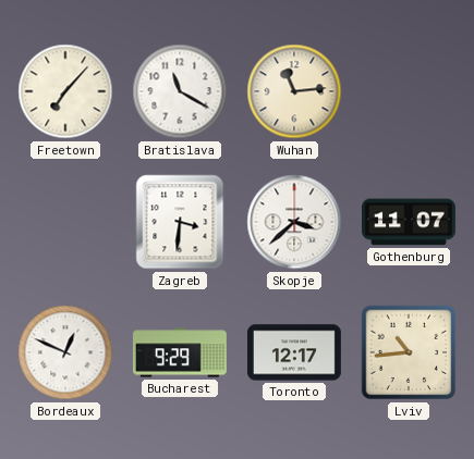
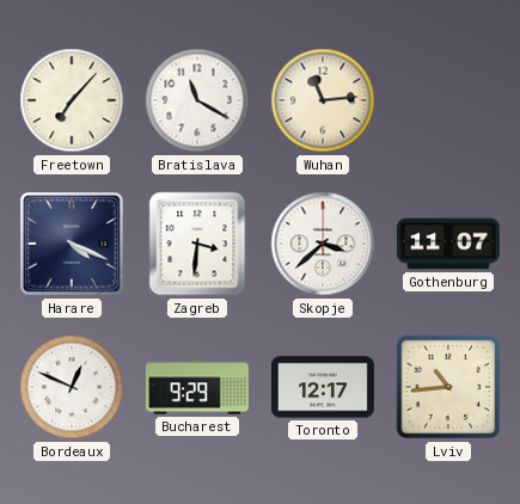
Harare: none -> 4:19
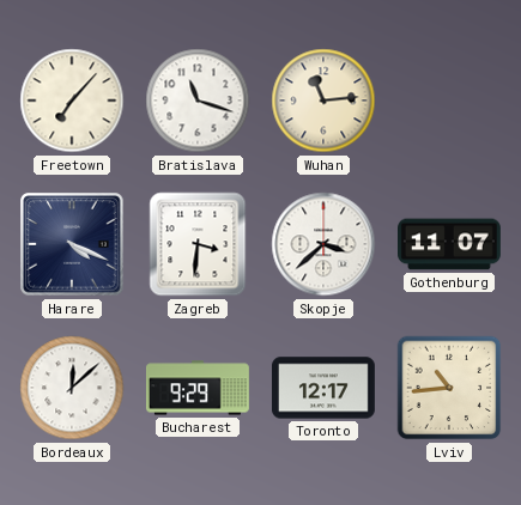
Bratislava: 11:20 -> 11:18
Bordeaux: 12:49 -> 12:08
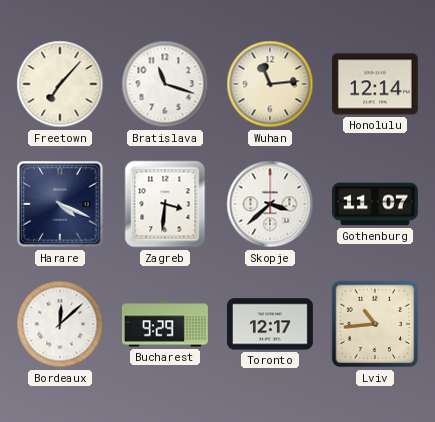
Honolulu: none -> 12:14
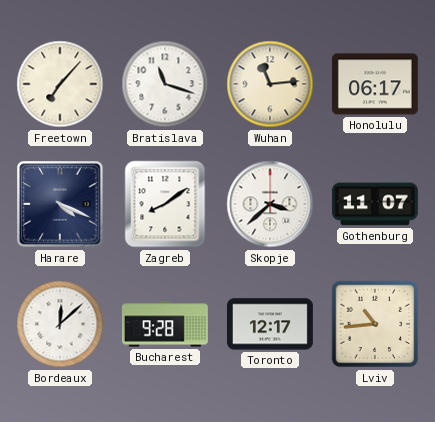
Honolulu: 12:14 -> 06:17
Zagreb: 3:31 -> 8:09
Bucharest: 9:29 -> 9:28
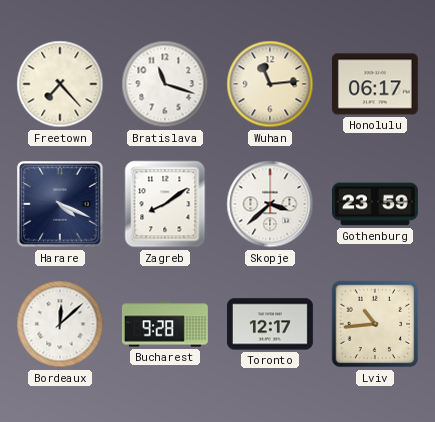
Freetown: 7:07 -> 7:23
Gothenburg: 11:07 -> 23:59
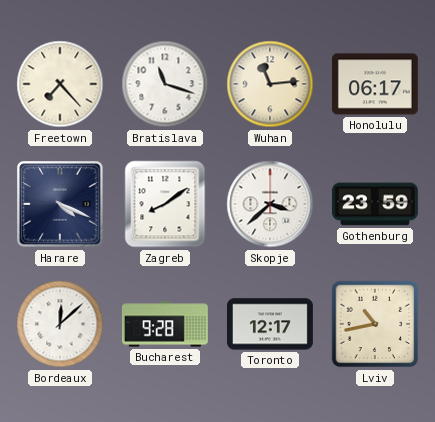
Lviv: 10:44 -> 10:43
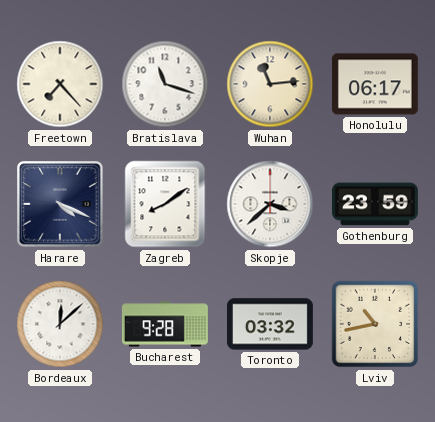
Toronto: 12:17 -> 03:32
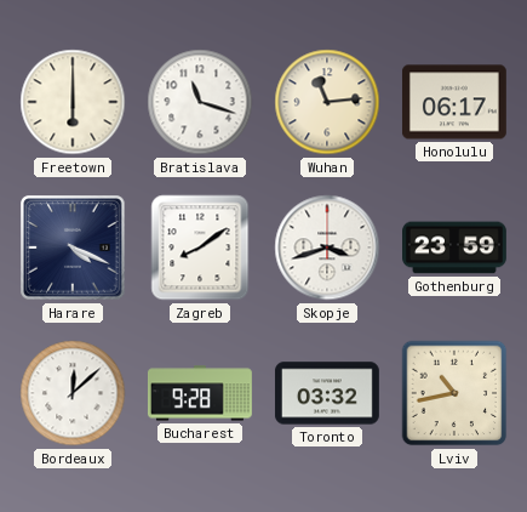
Freetown: 7:23 -> 6:00
Skopje: 3:38 -> 3:42
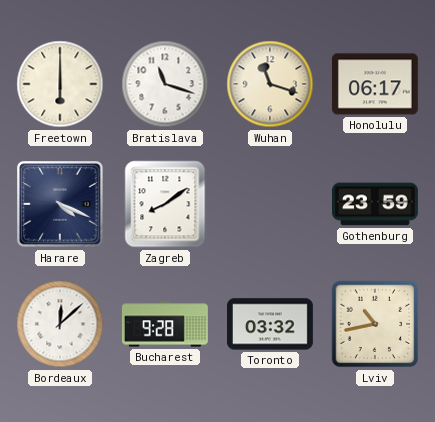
Wuhan: 11:14 -> 11:18
Skopje: 3:42 -> none
